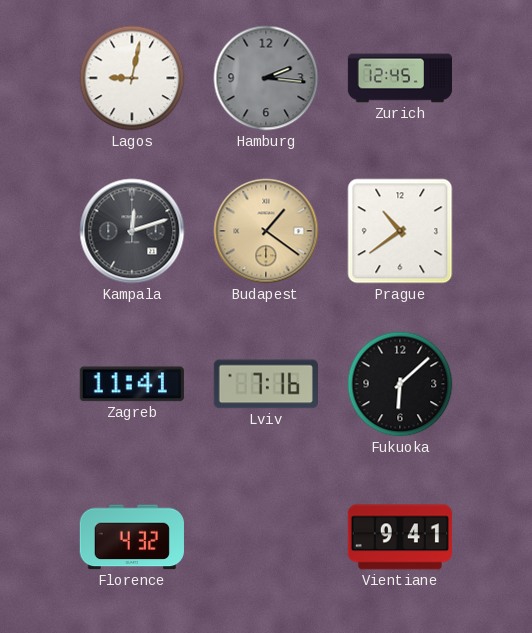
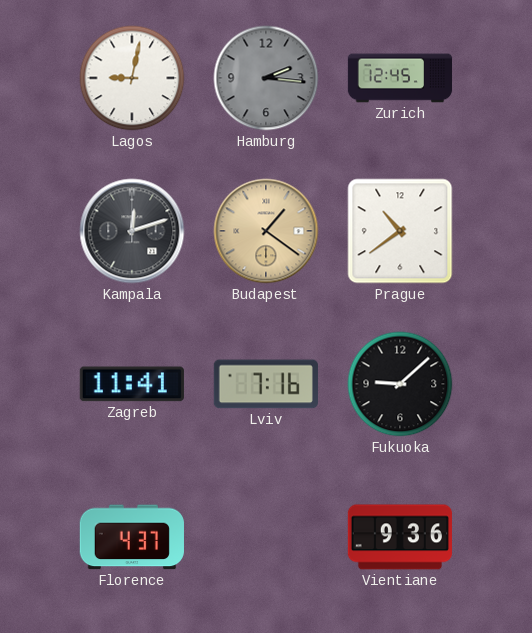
Fukuoka: 6:08 -> 9:08
Florence: 4:32 -> 4:37
Vientiane: 9:41 -> 9:36
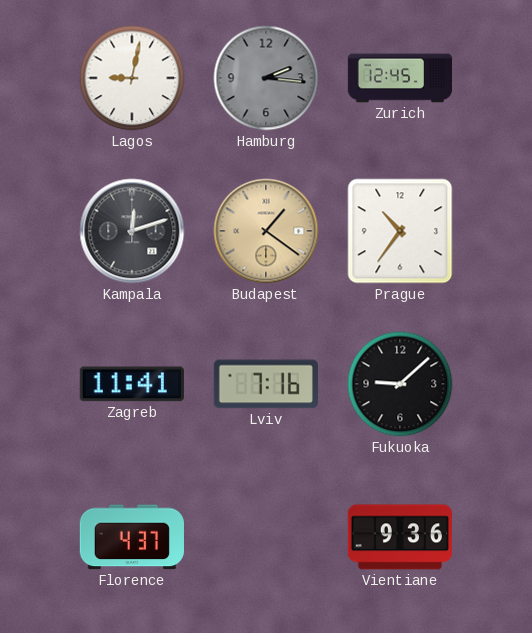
Prague: 10:39 -> 10:36
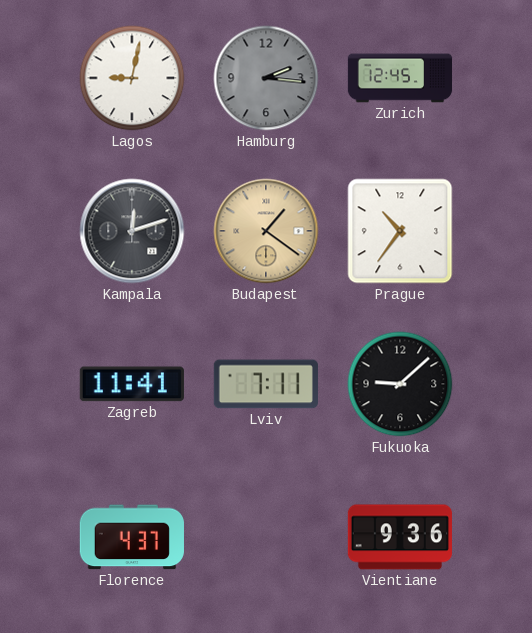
Lviv: 7:16 -> 7:11
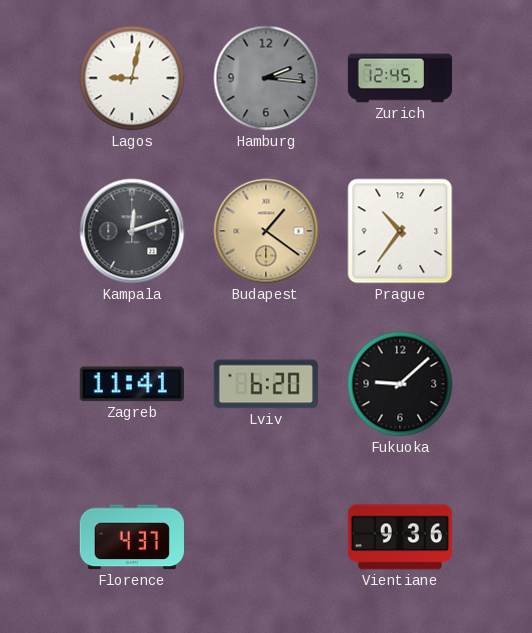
Lviv: 7:11 -> 6:20
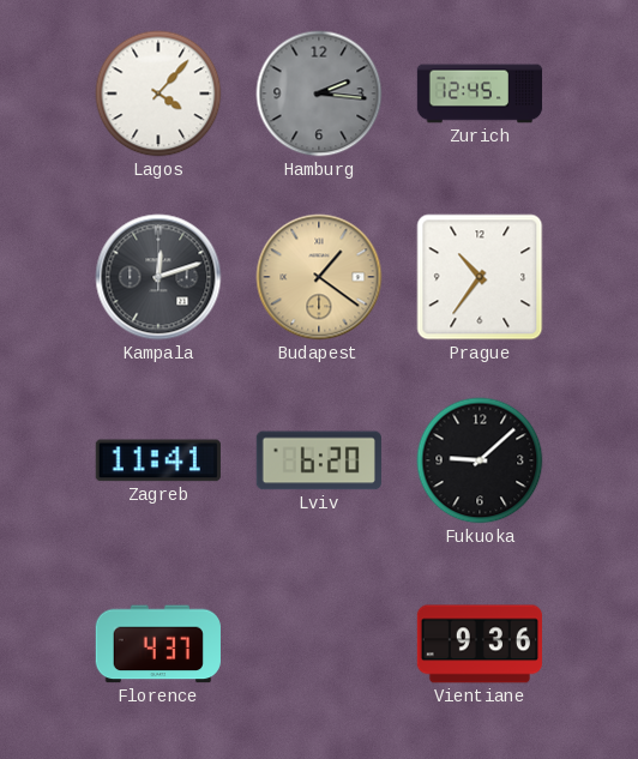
Lagos: 9:02 -> 4:07
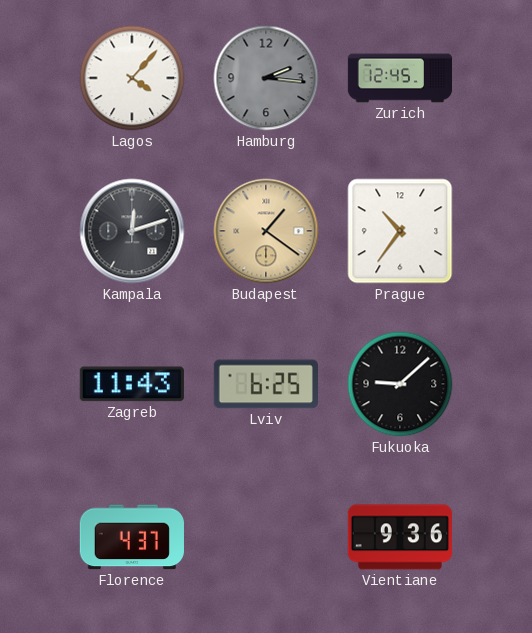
Zagreb: 11:41 -> 11:43
Lviv: 6:20 -> 6:25
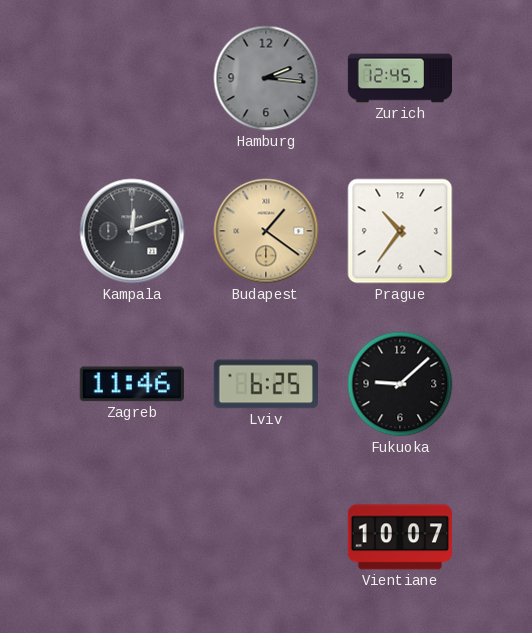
Lagos: 4:07 -> none
Zagreb: 11:43 -> 11:46
Florence: 4:37 -> none
Vientiane: 9:36 -> 10:07
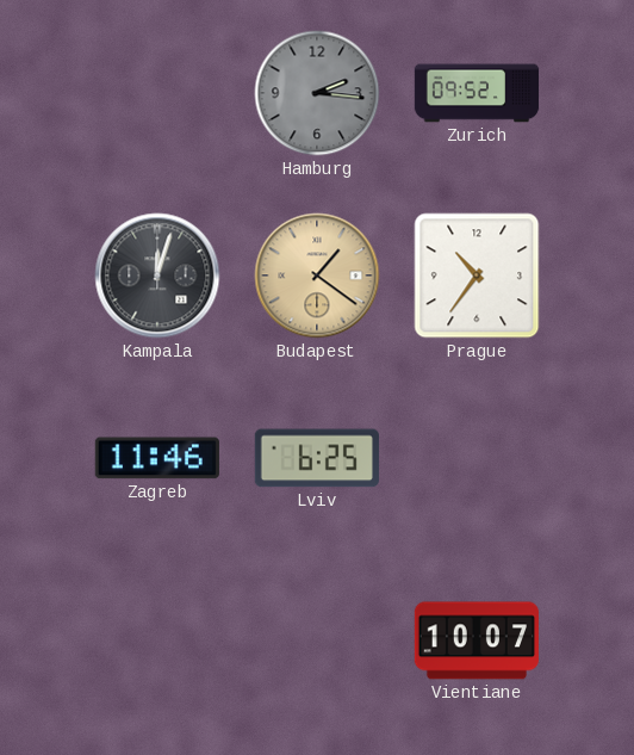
Zurich: 12:45 -> 09:52
Kampala: 12:12 -> 12:03
Fukuoka: 9:08 -> none
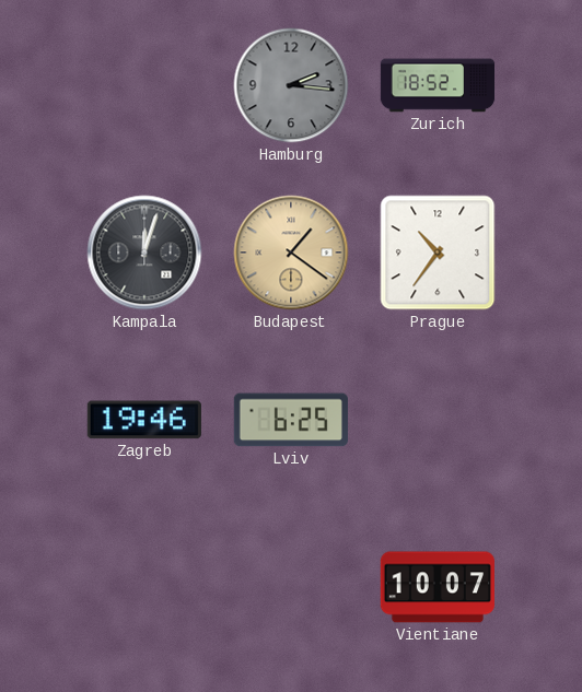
Zurich: 09:52 -> 18:52
Zagreb: 11:46 -> 19:46
